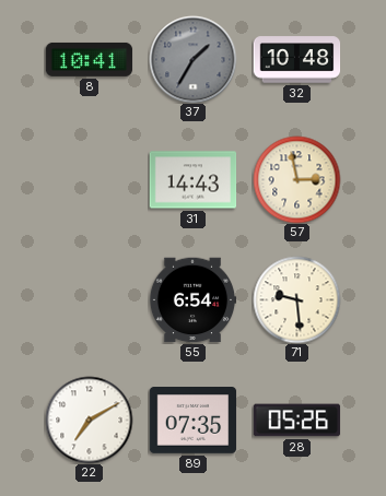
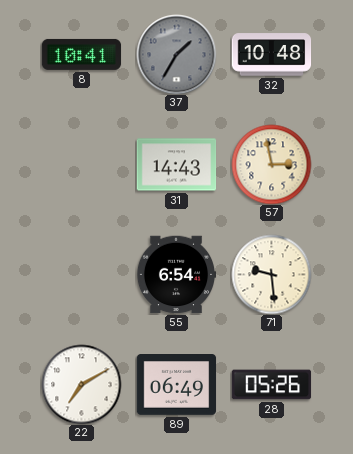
89: 07:35 -> 06:49
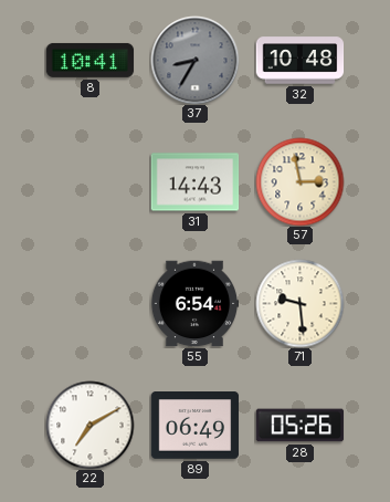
37: 1:35 -> 8:35
